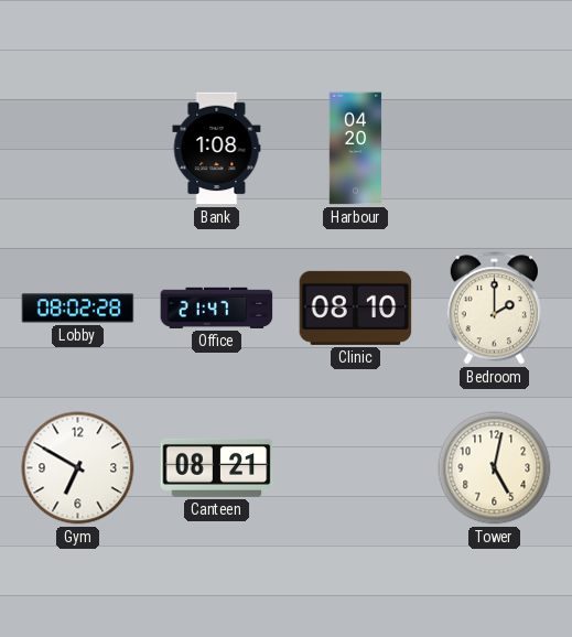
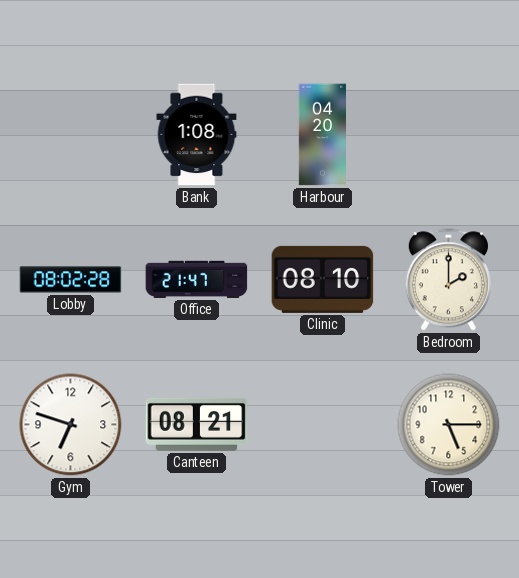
Gym: 6:50 -> 6:48
Tower: 5:02 -> 5:15
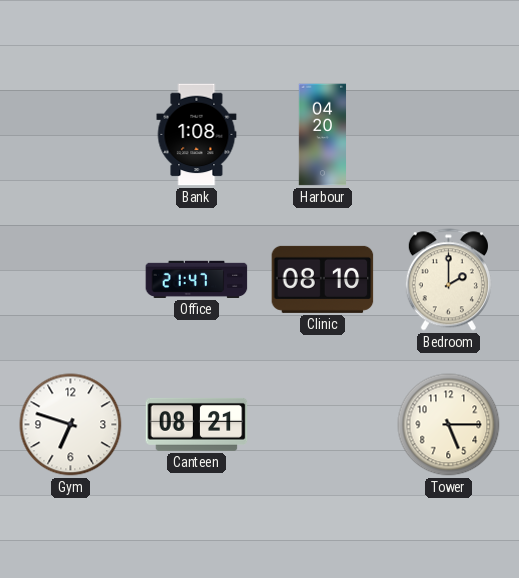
Lobby: 08:02 -> none
